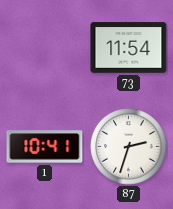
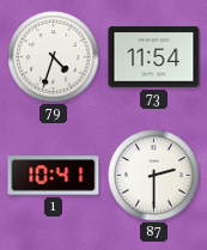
79: none -> 4:33
87: 2:33 -> 2:30
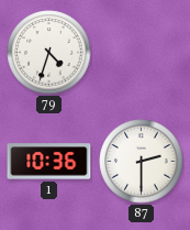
73: 11:54 -> none
1: 10:41 -> 10:36
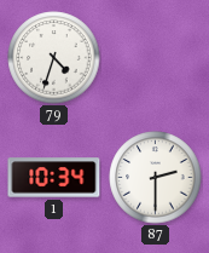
1: 10:36 -> 10:34
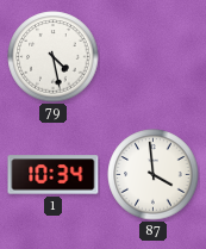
79: 4:33 -> 4:28
87: 2:30 -> 3:59
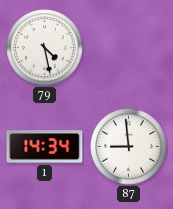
1: 10:34 -> 14:34
87: 3:59 -> 8:59
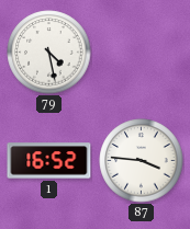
1: 14:34 -> 16:52
87: 8:59 -> 3:46
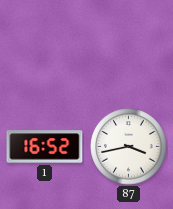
79: 4:28 -> none
87: 3:46 -> 3:43
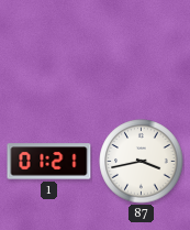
1: 16:52 -> 01:21
